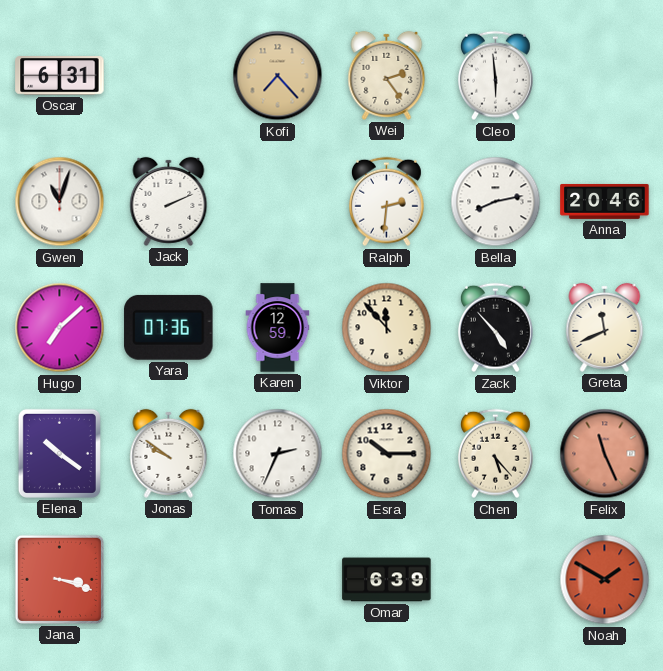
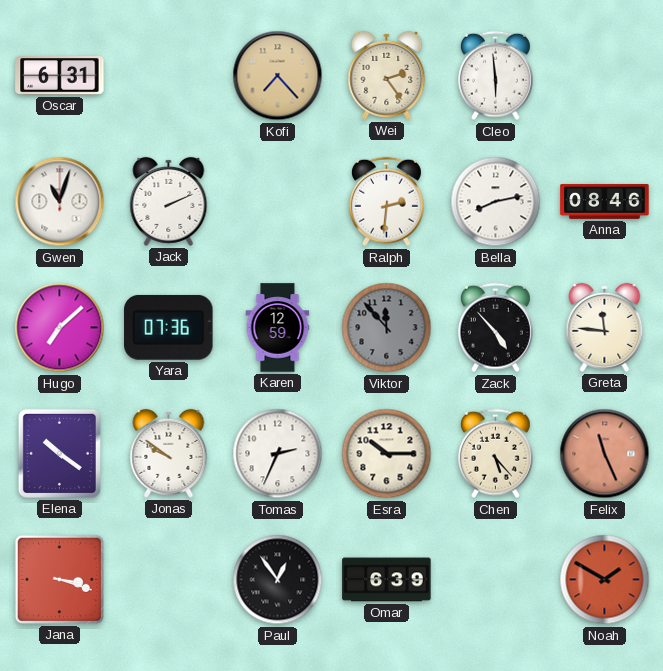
Anna: 20:46 -> 08:46
Viktor dial: cream -> grey
Greta: 11:41 -> 11:46
Paul: none -> 12:54
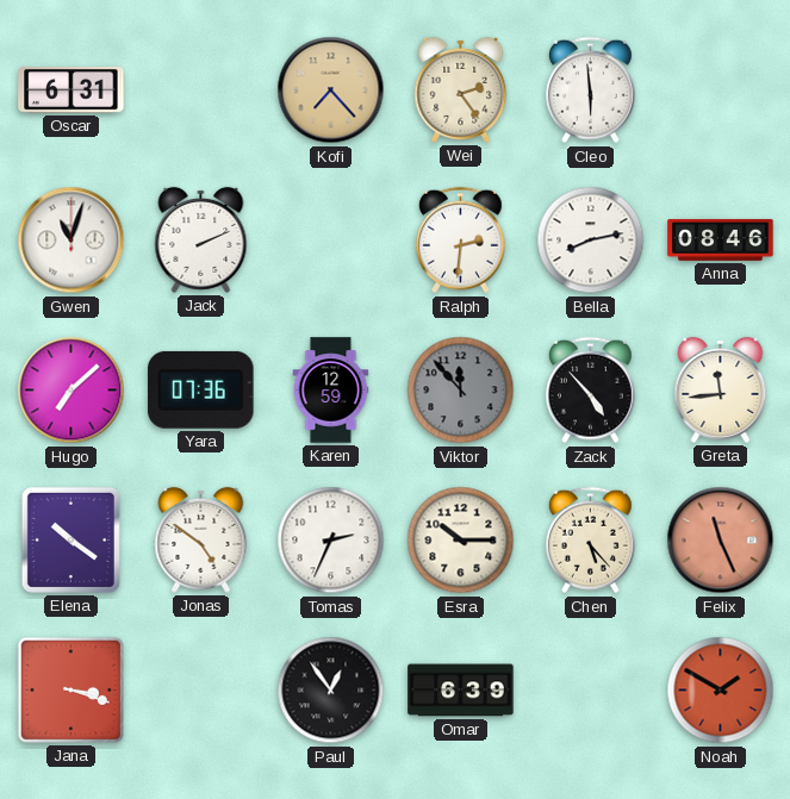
Greta: 11:46 -> 11:44
Jonas: 9:51 -> 4:51
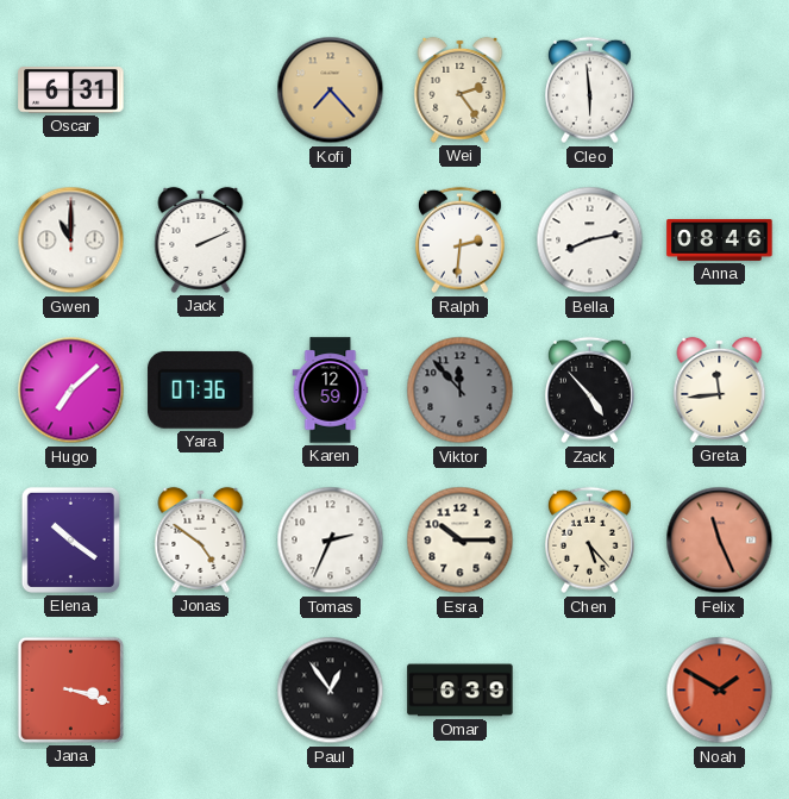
Gwen: 11:03 -> 11:00
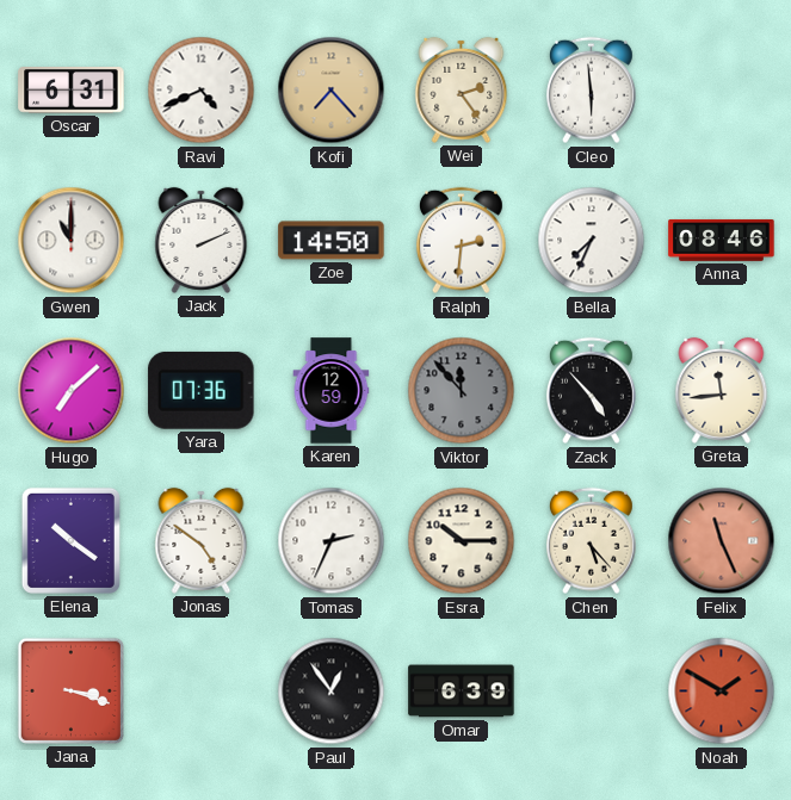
Ravi: none -> 4:41
Zoe: none -> 14:50
Bella: 8:13 -> 7:34
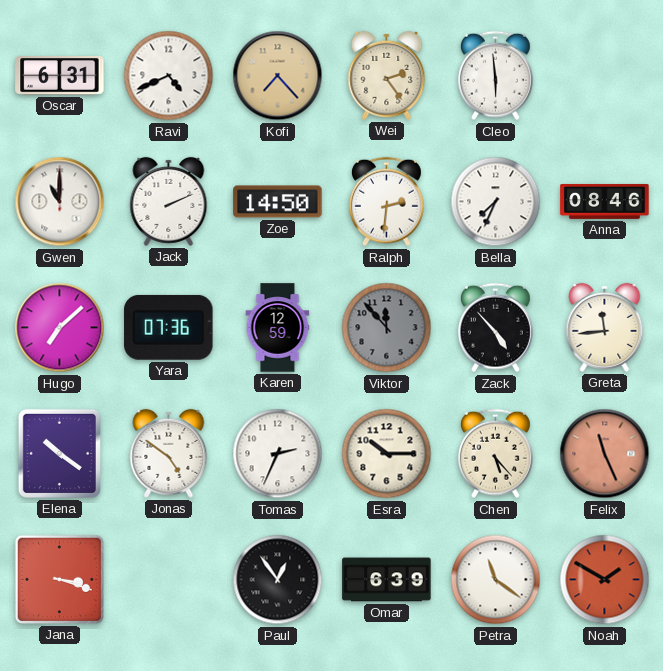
Petra: none -> 11:21
